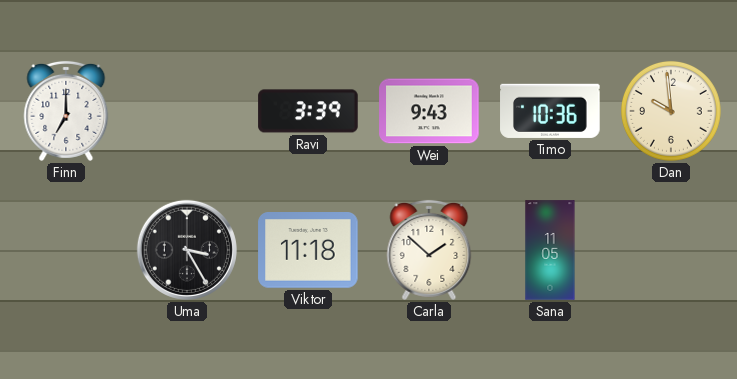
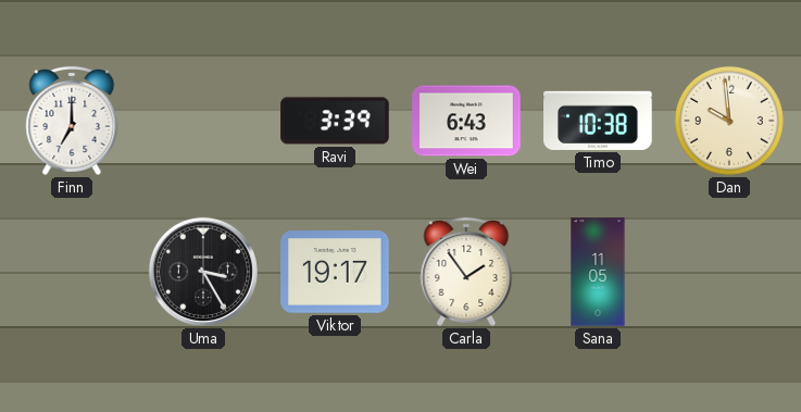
Wei: 9:43 -> 6:43
Timo: 10:36 -> 10:38
Viktor: 11:18 -> 19:17
Carla: 1:52 -> 1:54
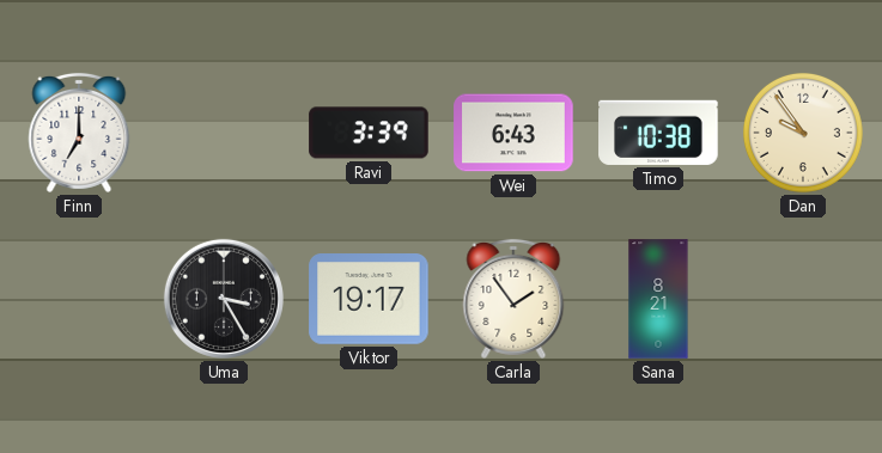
Dan: 9:59 -> 9:54
Sana: 11:05 -> 8:21
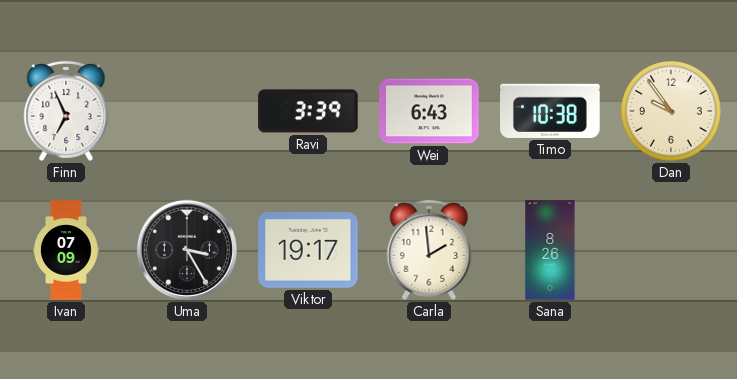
Finn: 7:00 -> 6:56
Ivan: none -> 07:09
Carla: 1:54 -> 1:59
Sana: 8:21 -> 8:26
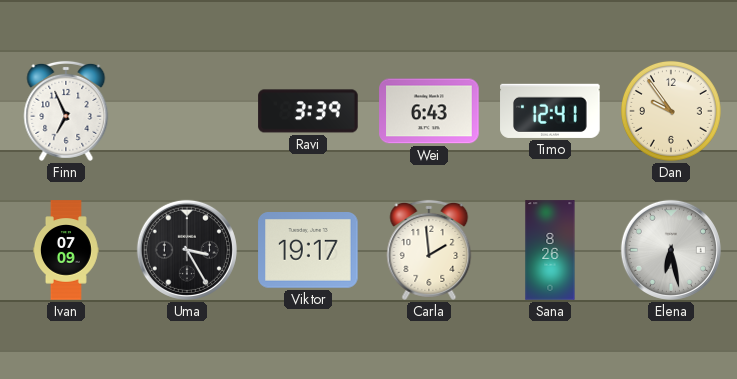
Timo: 10:38 -> 12:41
Elena: none -> 6:28
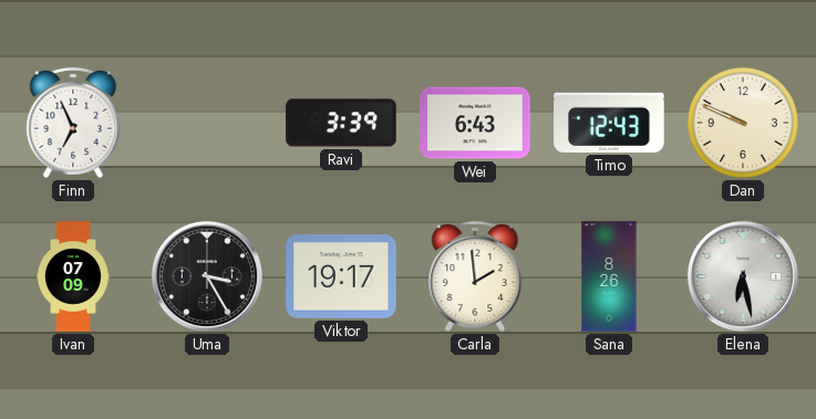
Timo: 12:41 -> 12:43
Dan: 9:54 -> 9:49
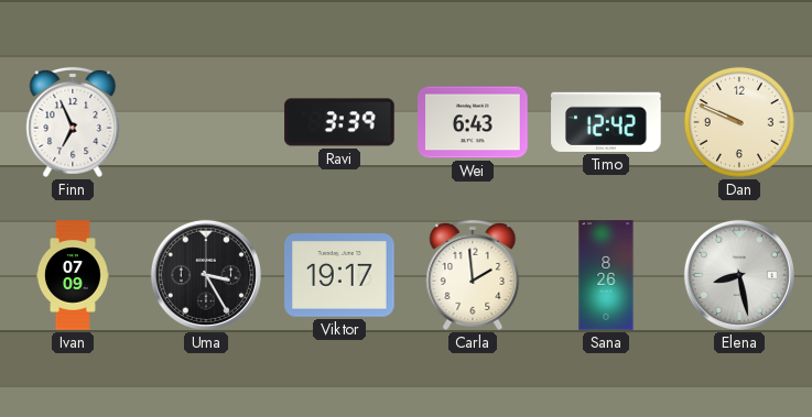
Timo: 12:43 -> 12:42
Elena: 6:28 -> 8:28
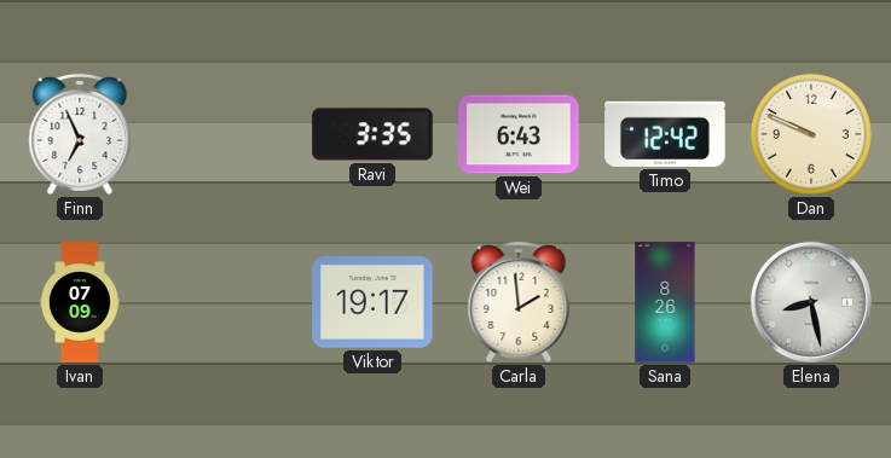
Ravi: 3:39 -> 3:35
Uma: 3:25 -> none
